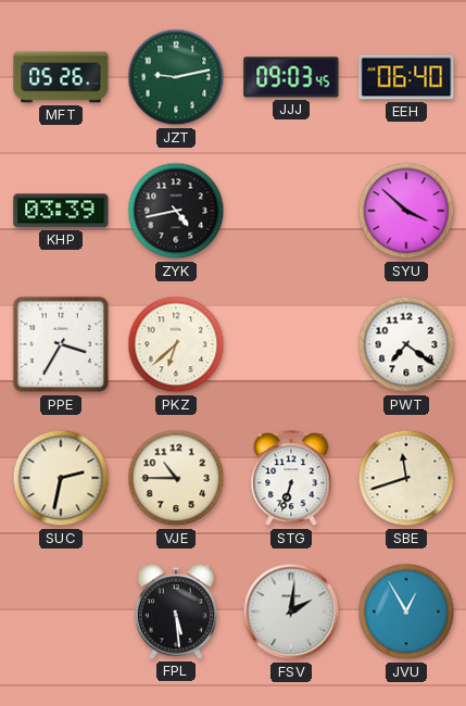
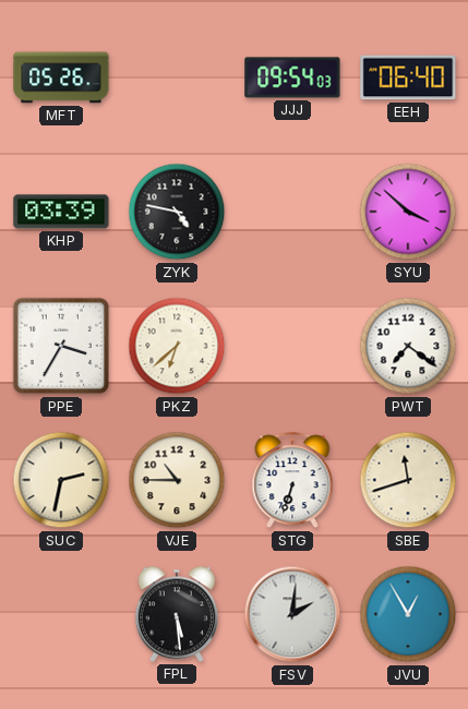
JZT: 9:13 -> none
JJJ: 09:03 -> 09:54
ZYK: 4:43 -> 4:47
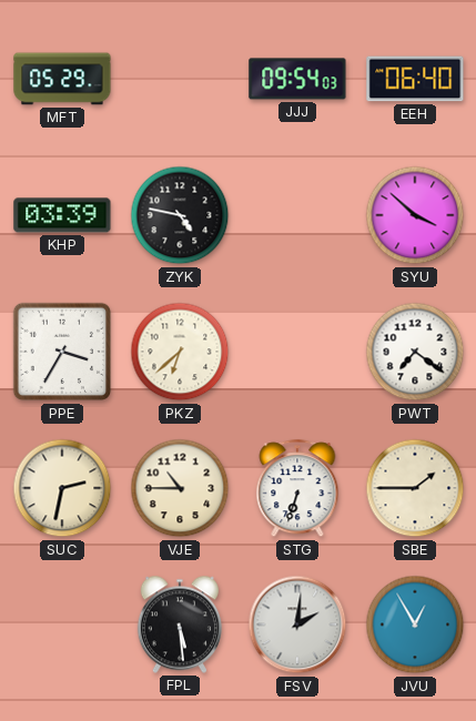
MFT: 05:26 -> 05:29
SBE: 11:42 -> 1:45
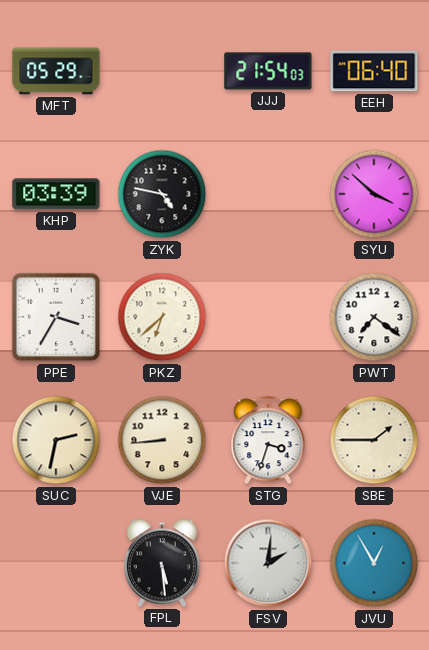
JJJ: 09:54 -> 21:54
VJE: 10:45 -> 8:44
STG: 6:33 -> 3:33
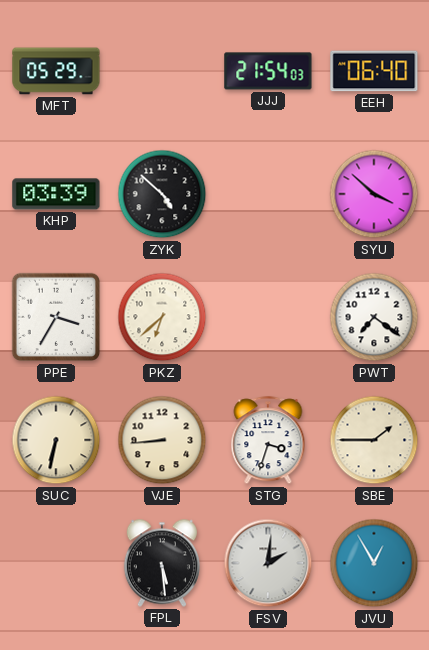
ZYK: 4:47 -> 4:52
SUC: 2:32 -> 6:32
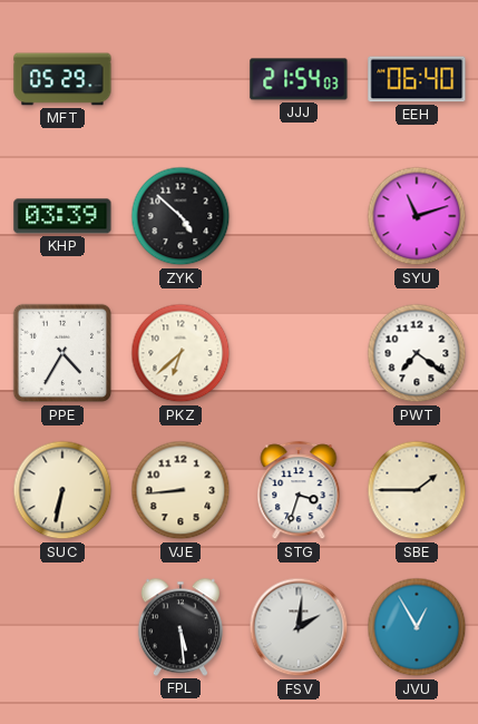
SYU: 3:52 -> 11:12
PPE: 3:35 -> 4:35
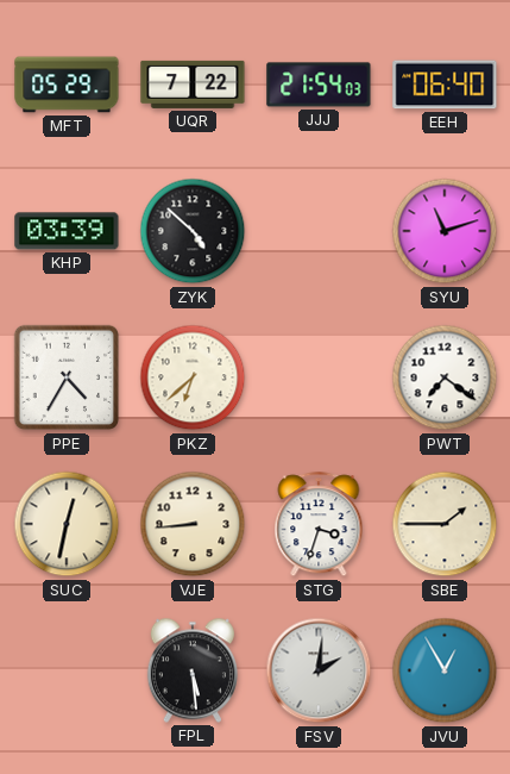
UQR: none -> 7:22
SUC: 6:32 -> 12:32
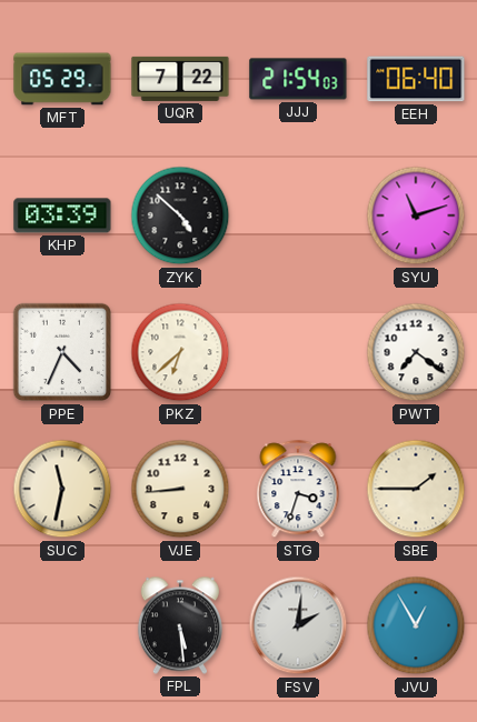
PPE: 4:35 -> 4:34
SUC: 12:32 -> 11:32
